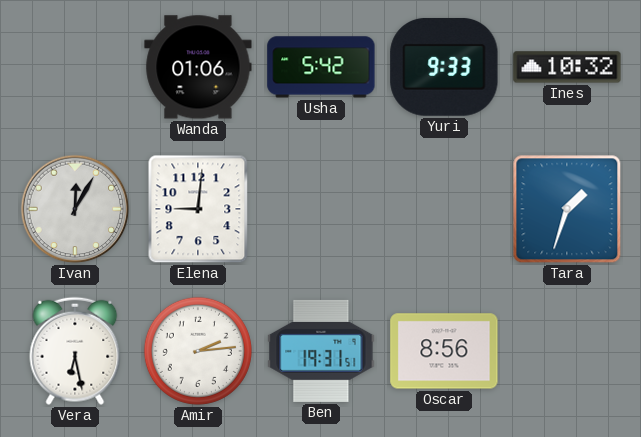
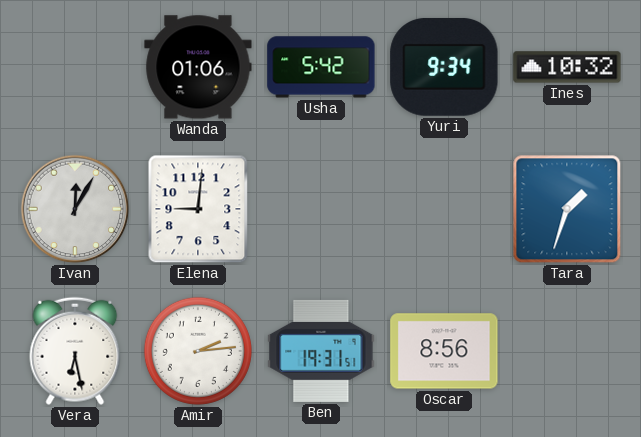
Yuri: 9:33 -> 9:34
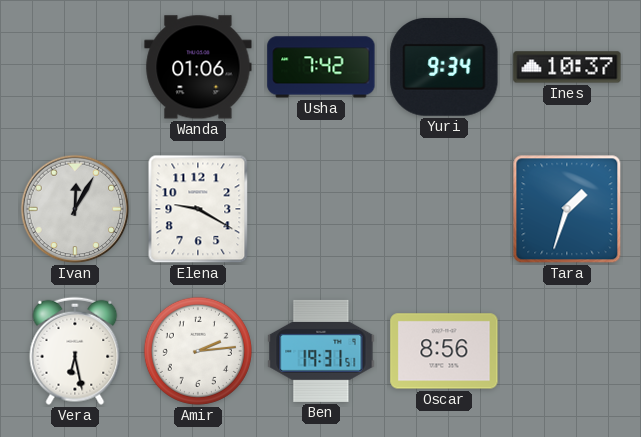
Usha: 5:42 -> 7:42
Ines: 10:32 -> 10:37
Elena: 9:01 -> 9:20
